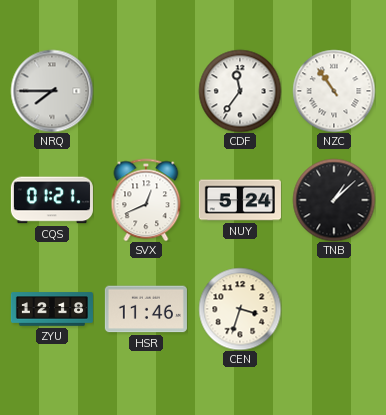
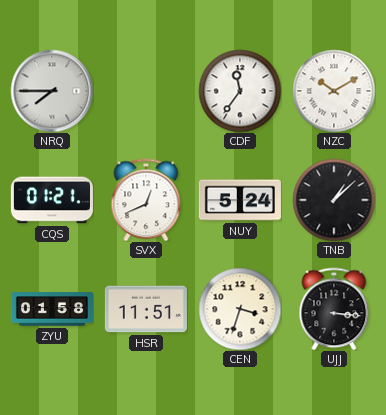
NZC: 10:54 -> 10:10
ZYU: 12:18 -> 01:58
HSR: 11:46 -> 11:51
UJJ: none -> 3:16
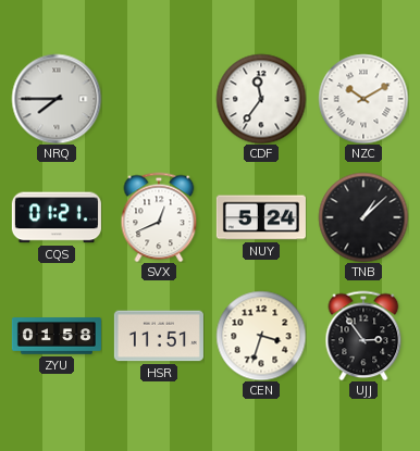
UJJ: 3:16 -> 2:54
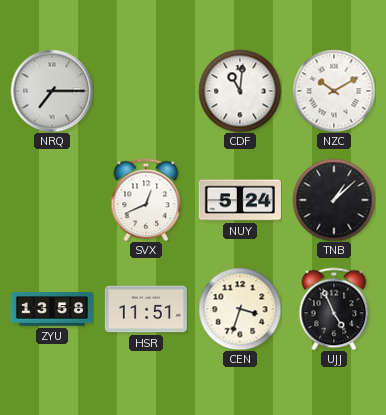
NRQ: 7:45 -> 7:15
CDF: 11:36 -> 11:01
CQS: 01:21 -> none
ZYU: 01:58 -> 13:58
UJJ: 2:54 -> 4:56
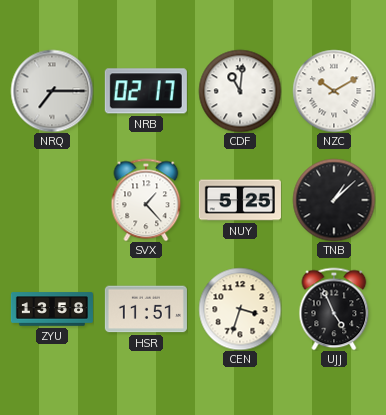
NRB: none -> 02:17
SVX: 12:41 -> 1:23
NUY: 5:24 -> 5:25
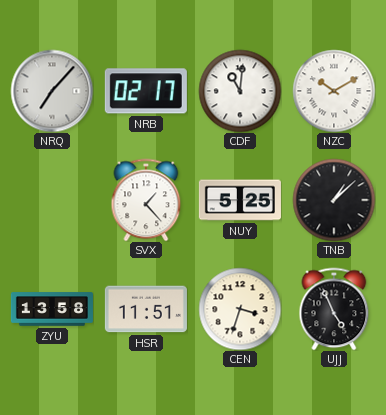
NRQ: 7:15 -> 7:07
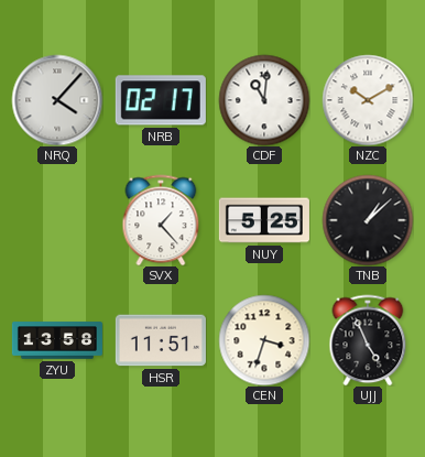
NRQ: 7:07 -> 4:07
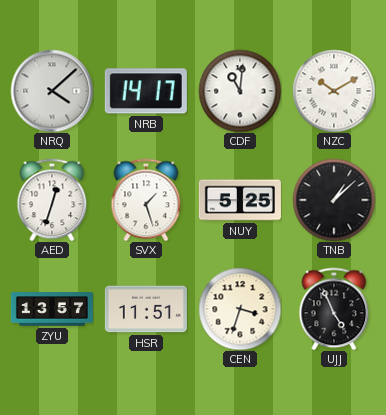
NRQ: 4:07 -> 4:08
NRB: 02:17 -> 14:17
AED: none -> 12:33
SVX: 1:23 -> 1:27
ZYU: 13:58 -> 13:57
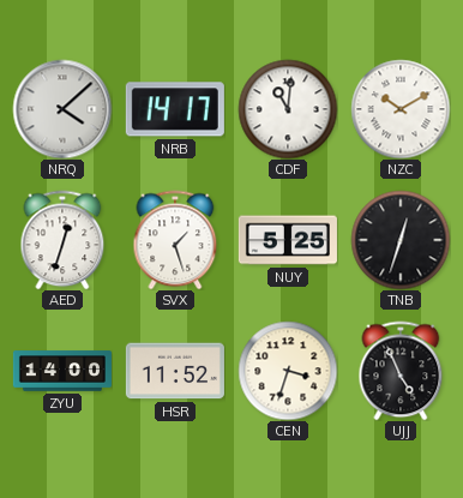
TNB: 1:08 -> 12:33
ZYU: 13:57 -> 14:00
HSR: 11:51 -> 11:52
